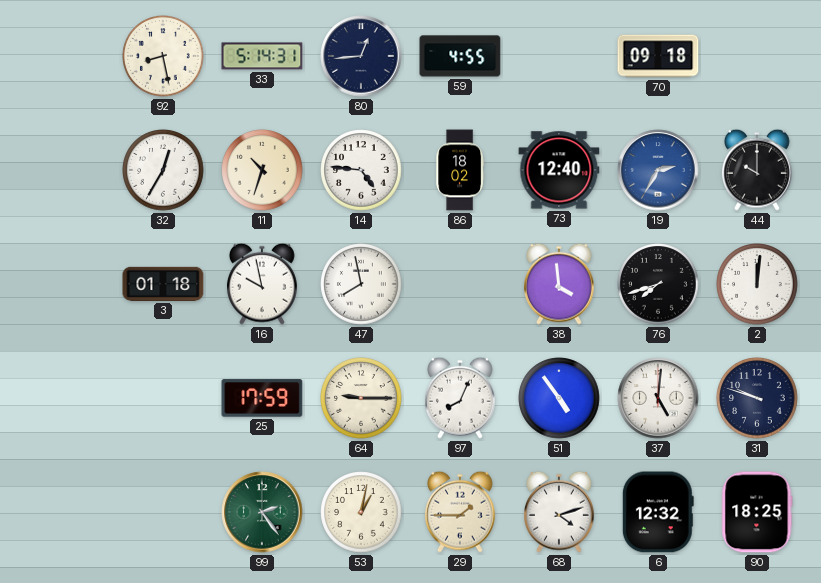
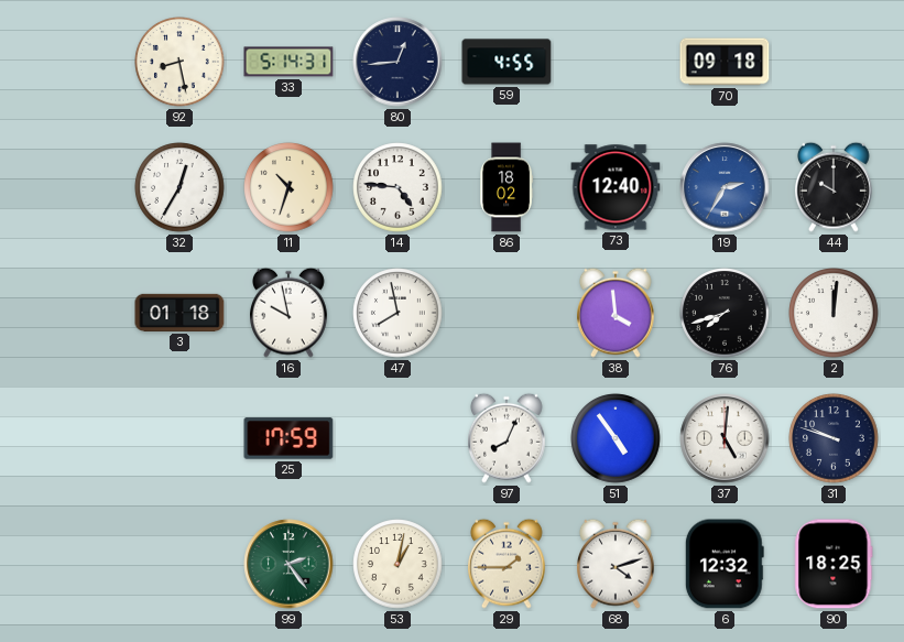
64: 9:15 -> none
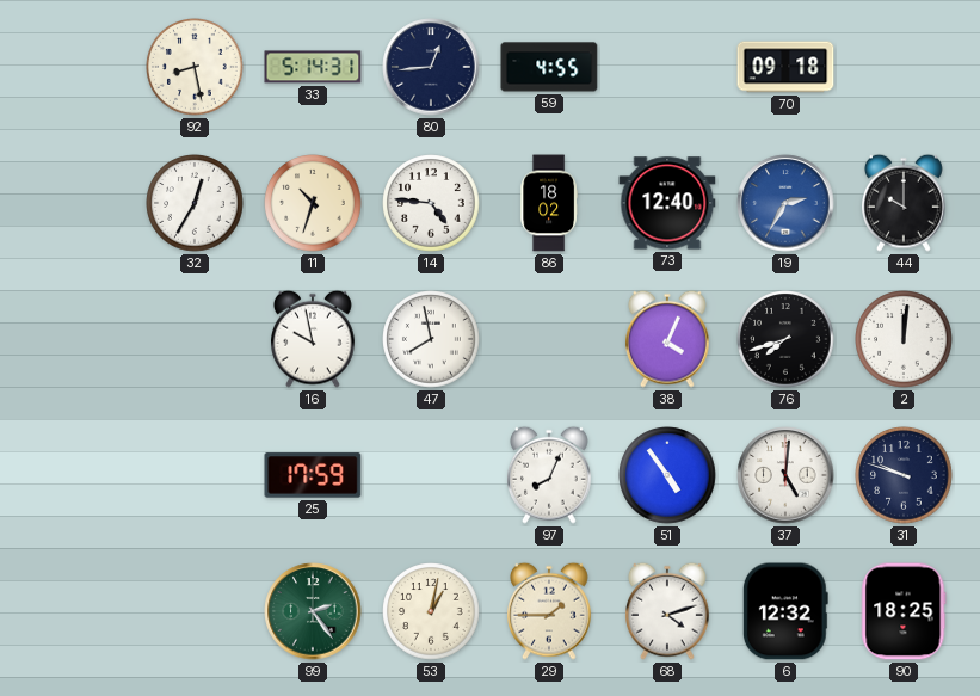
3: 01:18 -> none
38: 3:59 -> 4:04
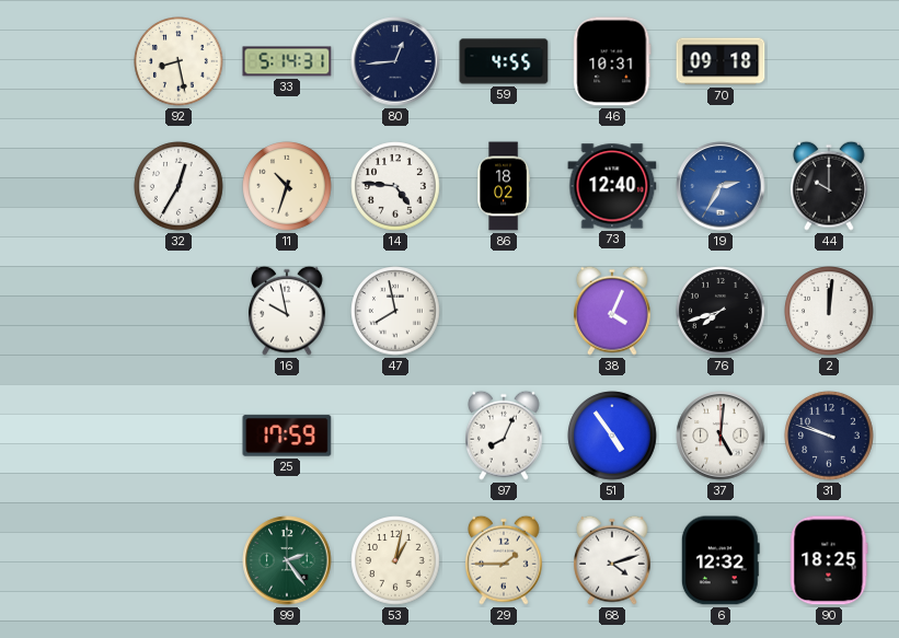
46: none -> 10:31
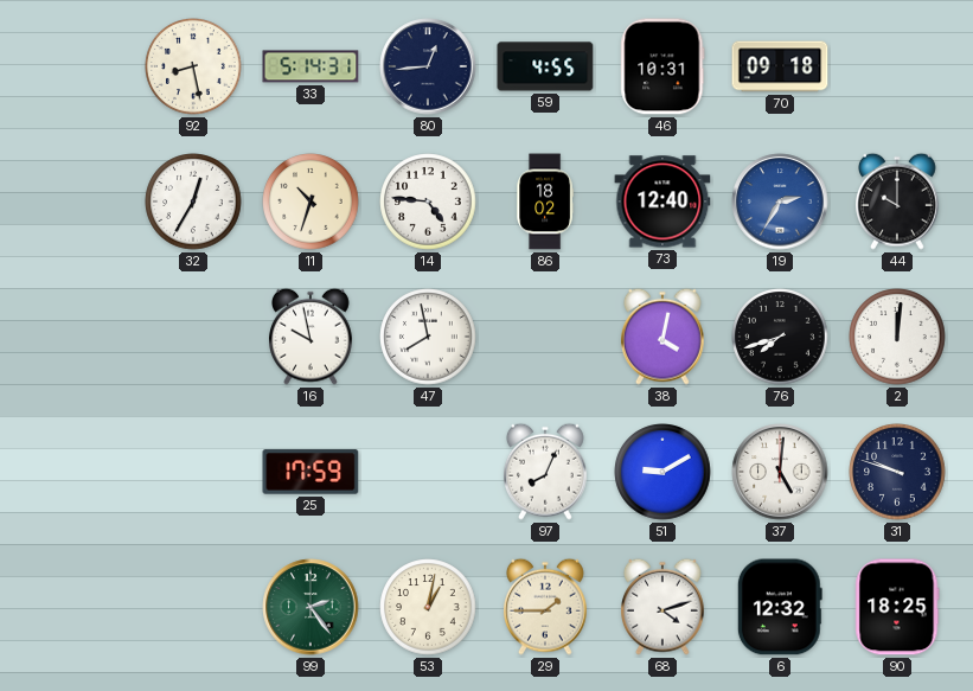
38: 4:04 -> 4:02
51: 4:54 -> 9:10
